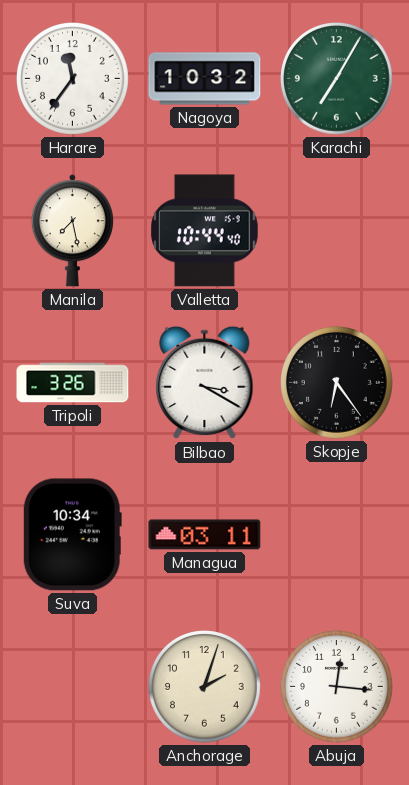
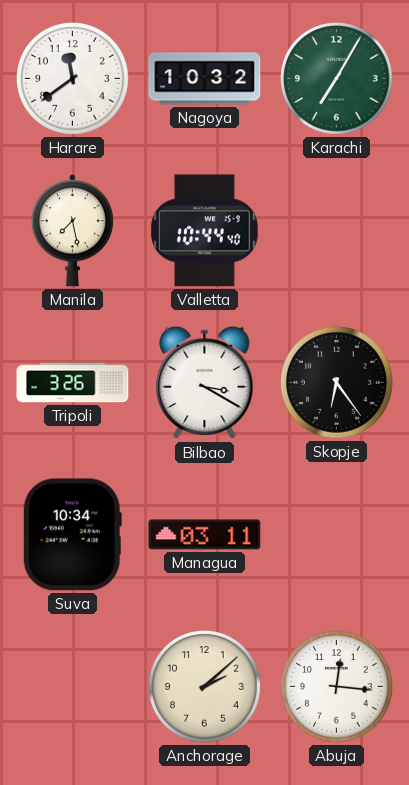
Harare: 11:36 -> 11:39
Anchorage: 2:03 -> 2:08
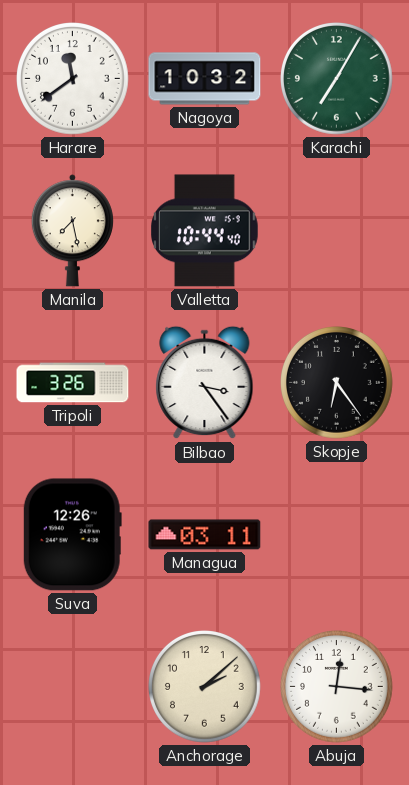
Bilbao: 3:20 -> 3:24
Suva: 10:34 -> 12:26
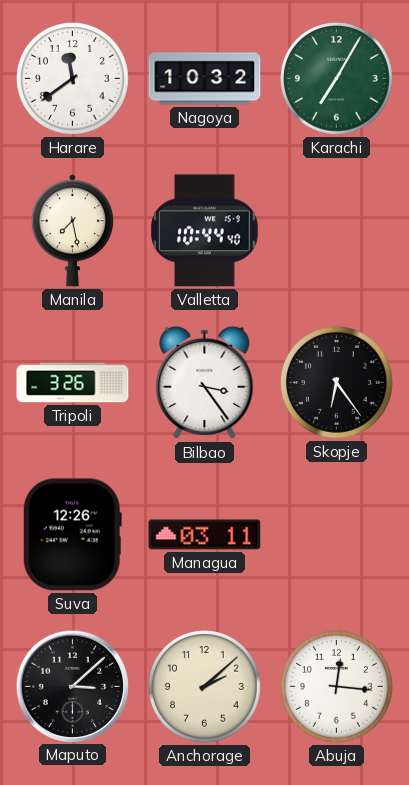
Maputo: none -> 3:08
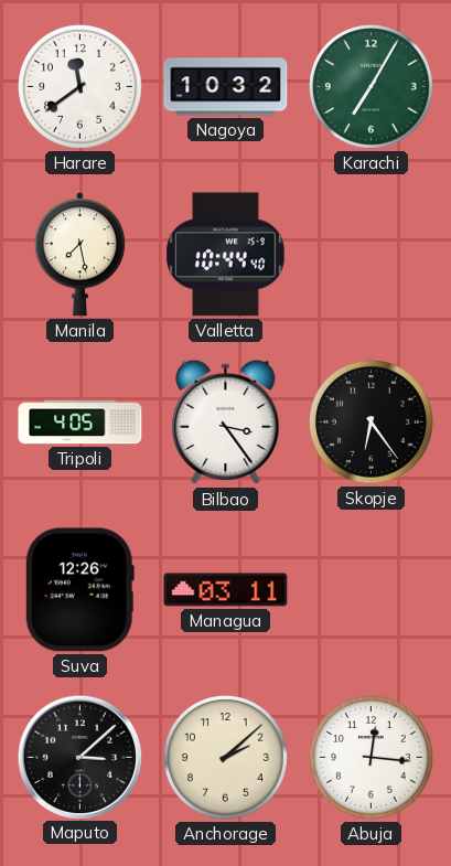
Tripoli: 3:26 -> 4:05
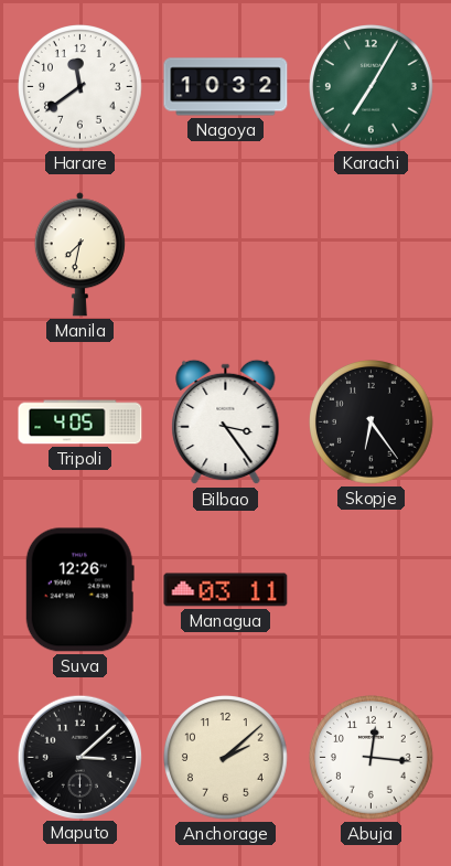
Manila: 7:28 -> 7:32
Valletta: 10:44 -> none
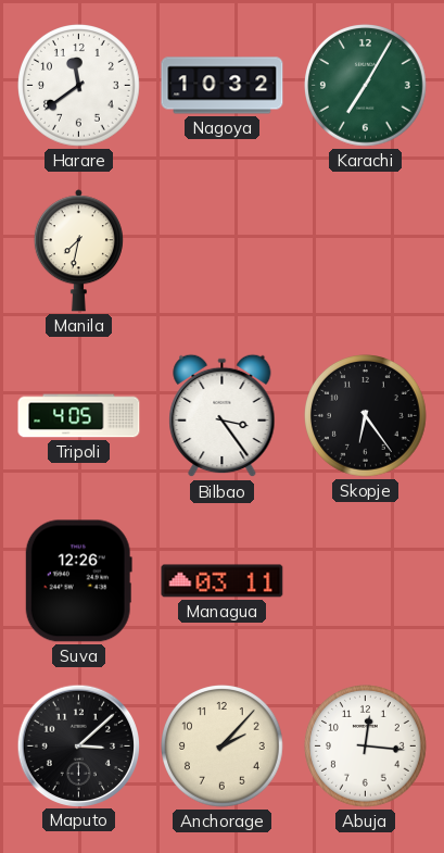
Anchorage: 2:08 -> 2:07
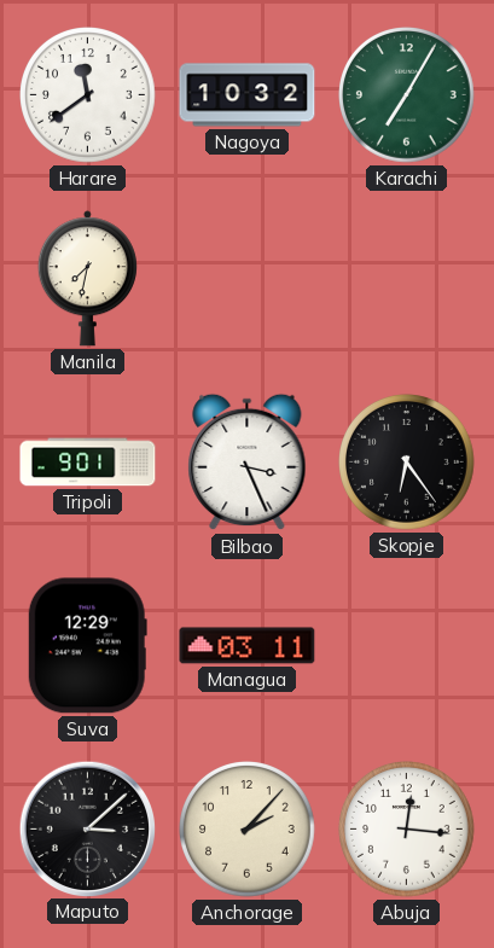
Tripoli: 4:05 -> 9:01
Bilbao: 3:24 -> 3:26
Suva: 12:26 -> 12:29
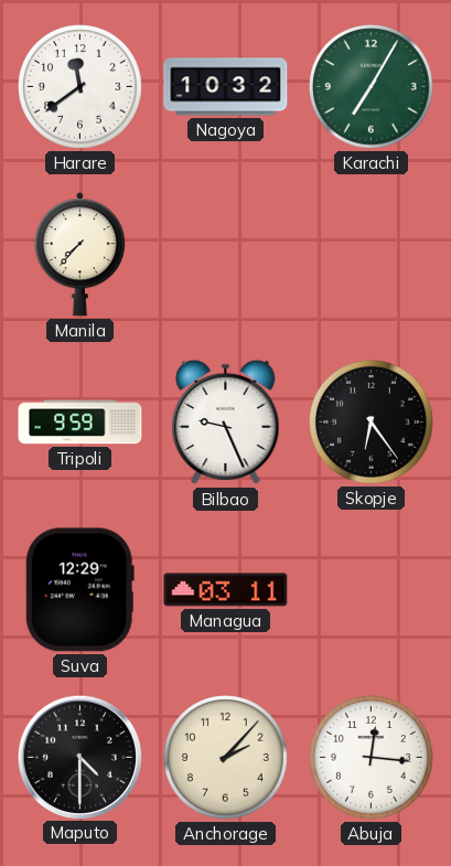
Manila: 7:32 -> 7:37
Tripoli: 9:01 -> 9:59
Bilbao: 3:26 -> 9:26
Maputo: 3:08 -> 4:30
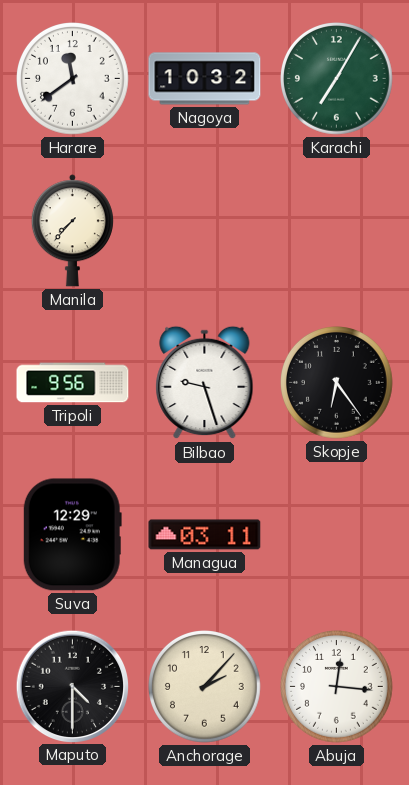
Tripoli: 9:59 -> 9:56
Bilbao: 9:26 -> 9:27
